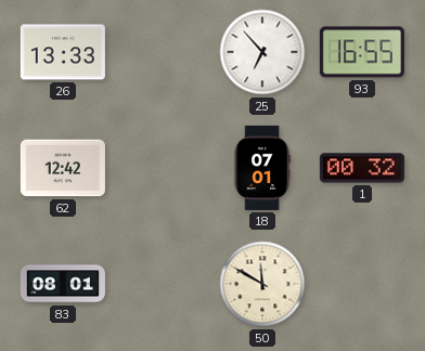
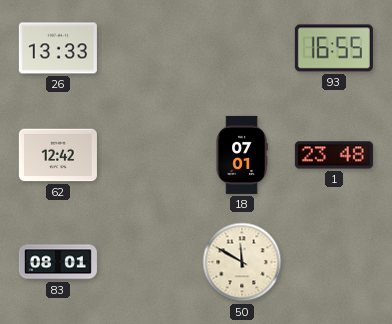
25: 6:53 -> none
1: 00:32 -> 23:48
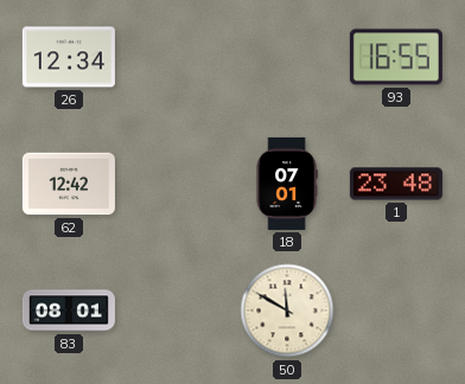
26: 13:33 -> 12:34
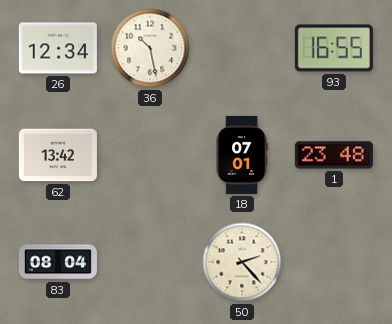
36: none -> 10:28
62: 12:42 -> 13:42
83: 08:01 -> 08:04
50: 11:50 -> 2:23
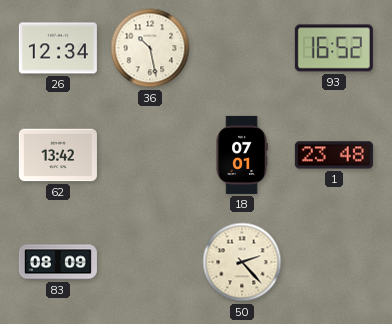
93: 16:55 -> 16:52
83: 08:04 -> 08:09
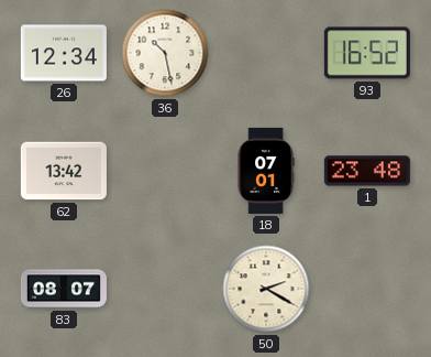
83: 08:09 -> 08:07
50: 2:23 -> 2:20
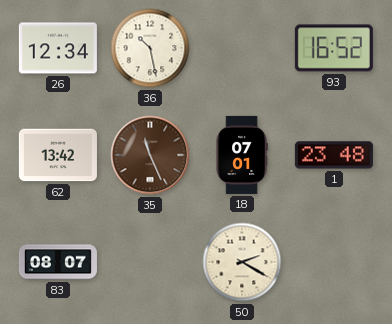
35: none -> 11:26
